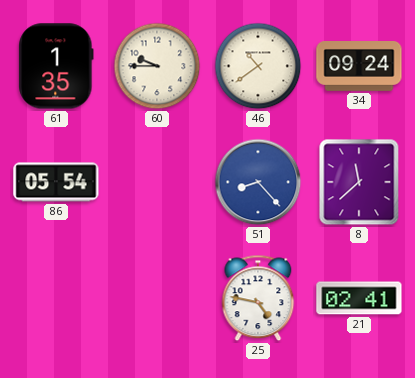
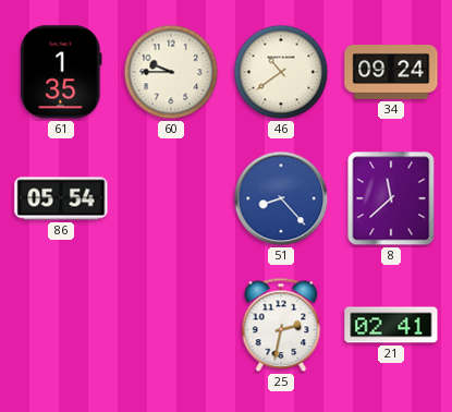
25: 4:47 -> 2:32
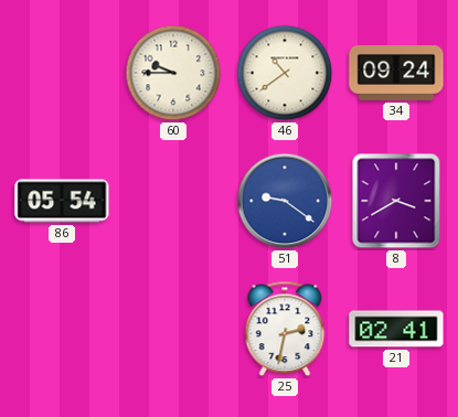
61: 1:35 -> none
51: 8:23 -> 9:21
8: 11:38 -> 3:40
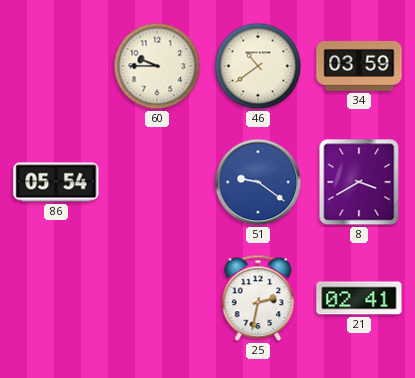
34: 09:24 -> 03:59
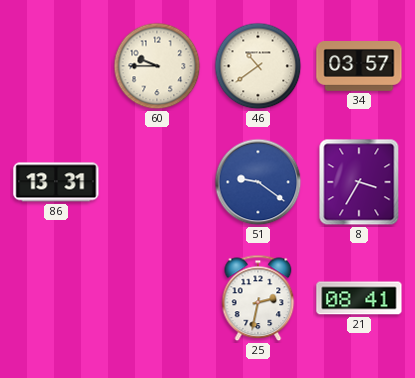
34: 03:59 -> 03:57
86: 05:54 -> 13:31
8: 3:40 -> 3:35
21: 02:41 -> 08:41
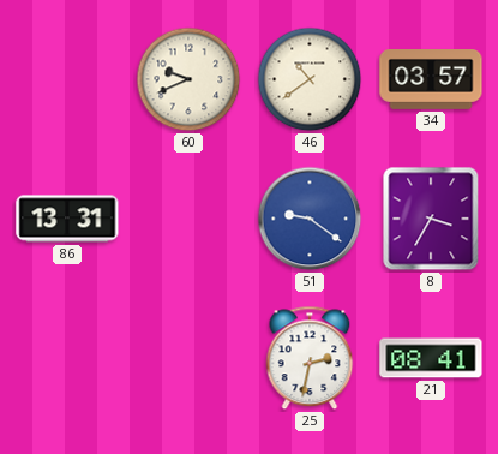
60: 9:45 -> 9:41
